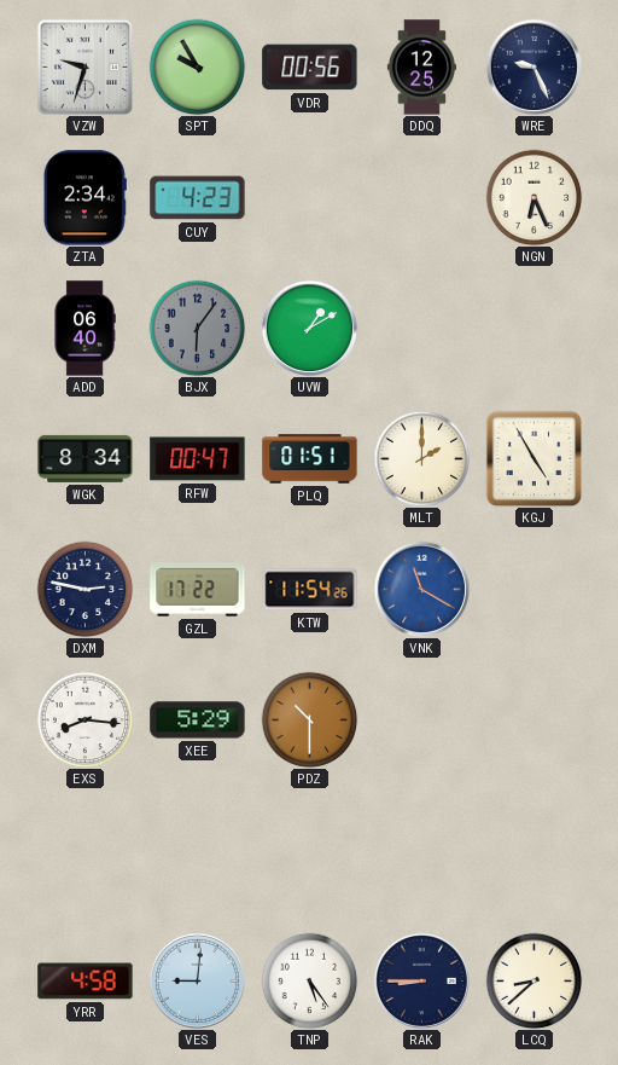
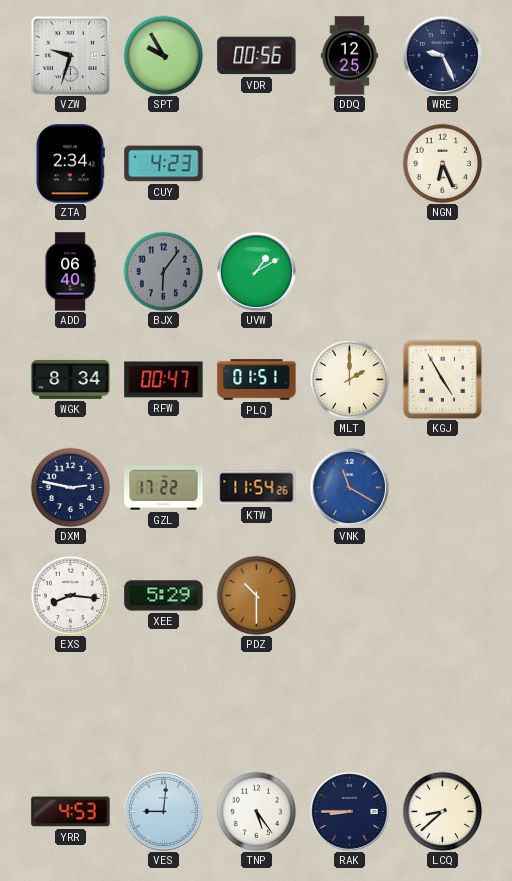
YRR: 4:58 -> 4:53
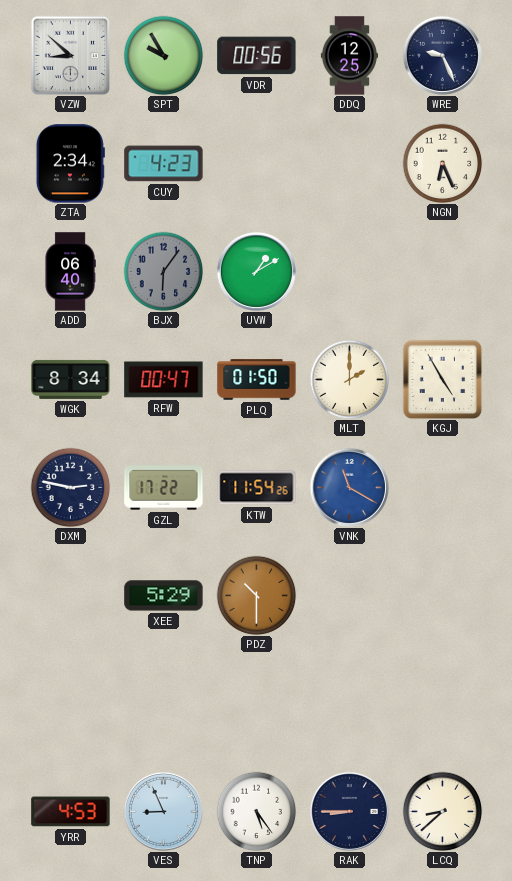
VZW: 9:33 -> 8:52
PLQ: 01:51 -> 01:50
EXS: 8:16 -> none
VES: 9:01 -> 8:56
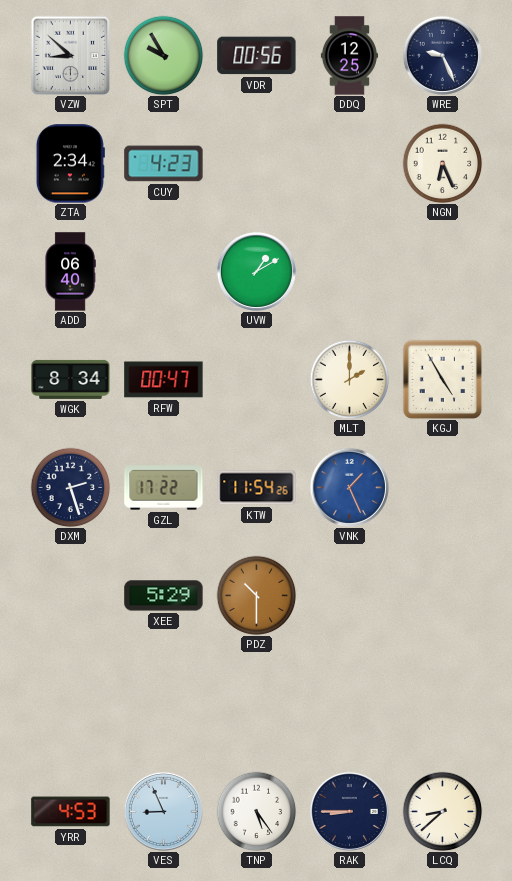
BJX: 6:06 -> none
PLQ: 01:50 -> none
DXM: 2:47 -> 2:27
VNK: 11:20 -> 1:26
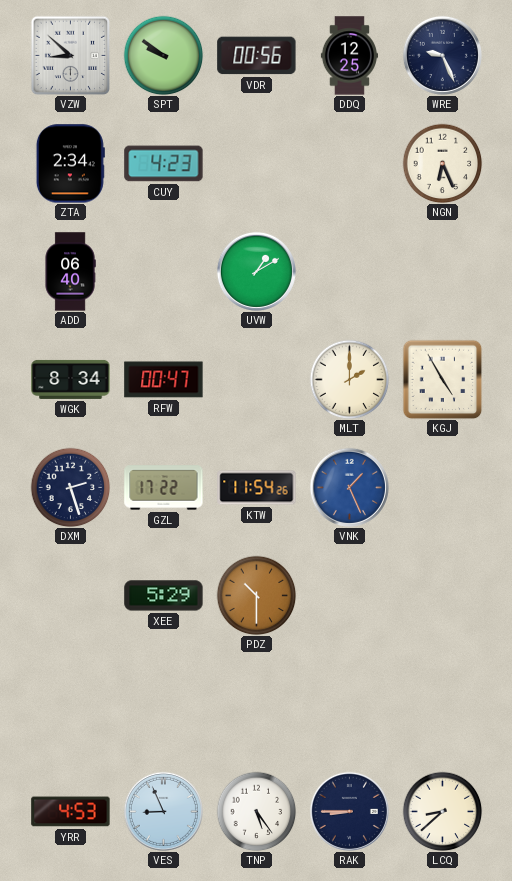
SPT: 9:55 -> 9:51
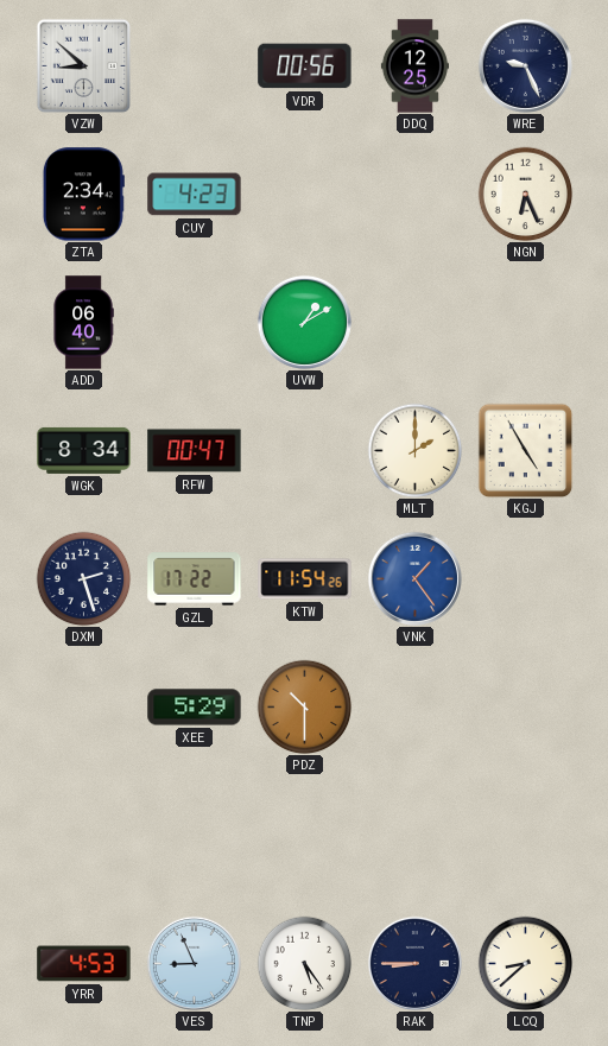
SPT: 9:51 -> none
VNK: 1:26 -> 1:24
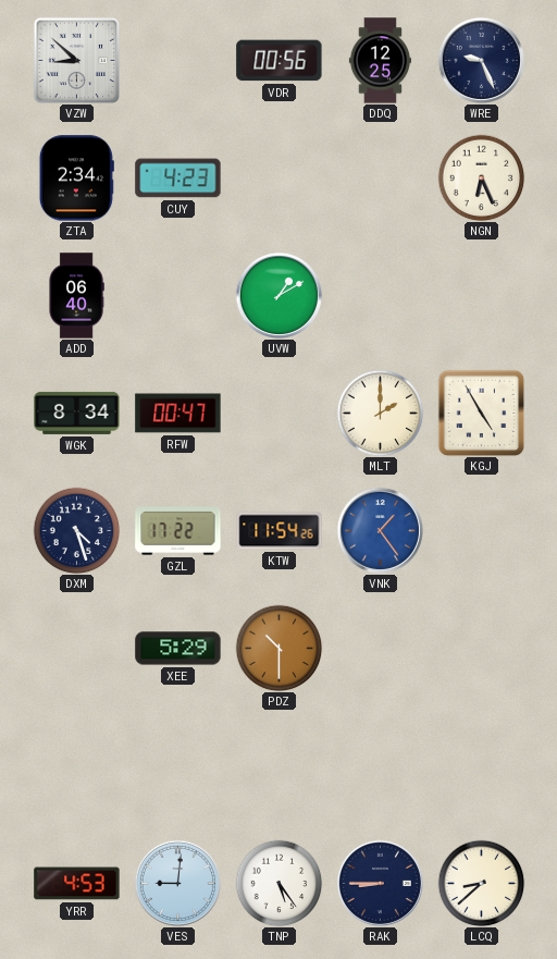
DXM: 2:27 -> 4:27
VES: 8:56 -> 9:01
